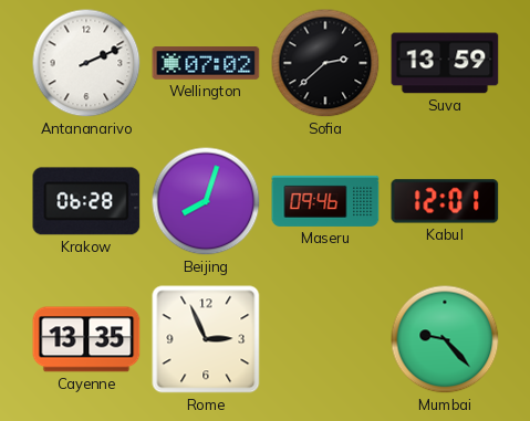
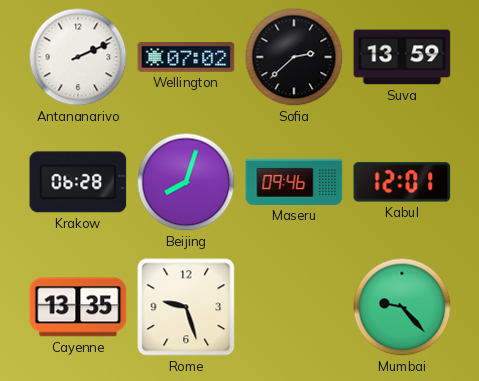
Rome: 2:56 -> 9:27
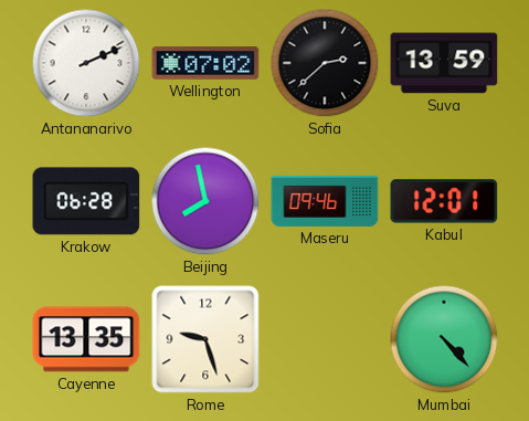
Beijing: 8:03 -> 7:58
Mumbai: 9:23 -> 4:23
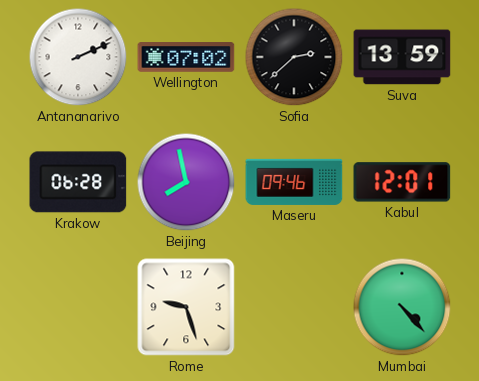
Cayenne: 13:35 -> none
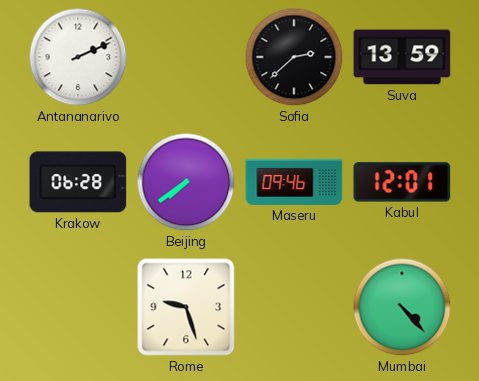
Wellington: 07:02 -> none
Beijing: 7:58 -> 7:39
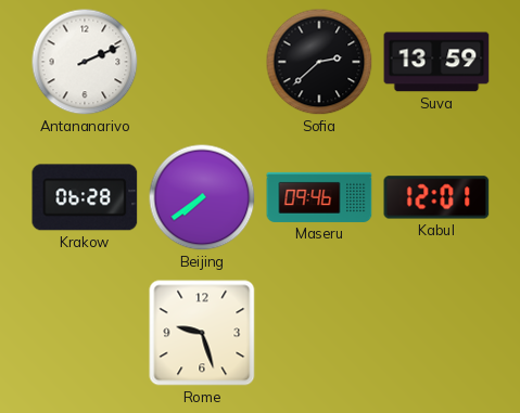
Mumbai: 4:23 -> none
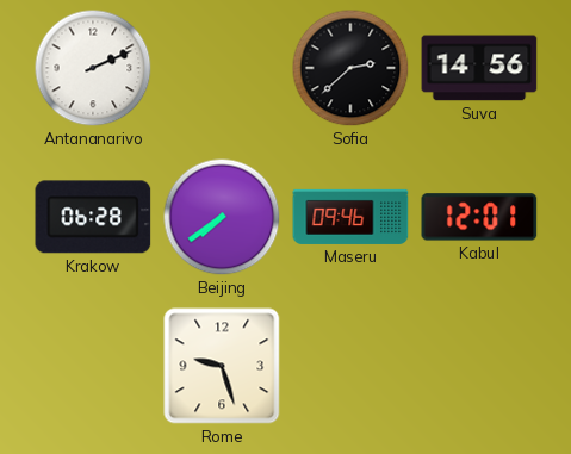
Suva: 13:59 -> 14:56
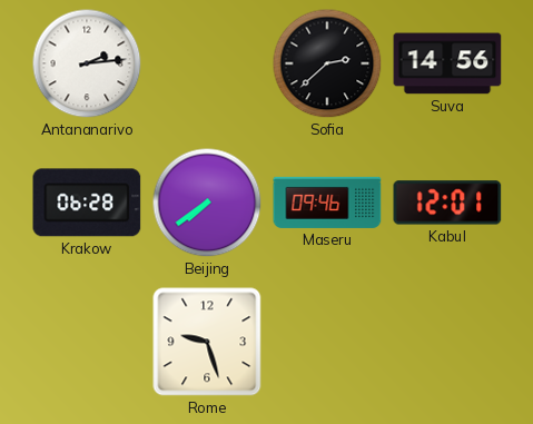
Antananarivo: 2:11 -> 2:14
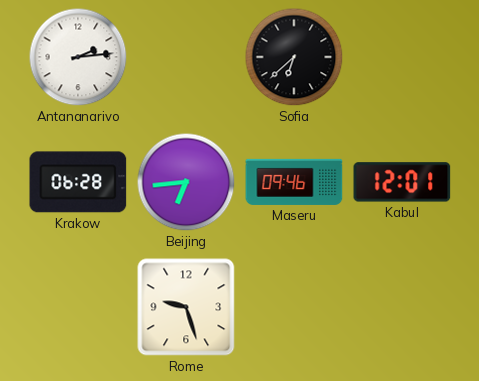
Sofia: 2:38 -> 6:38
Suva: 14:56 -> none
Beijing: 7:39 -> 6:44
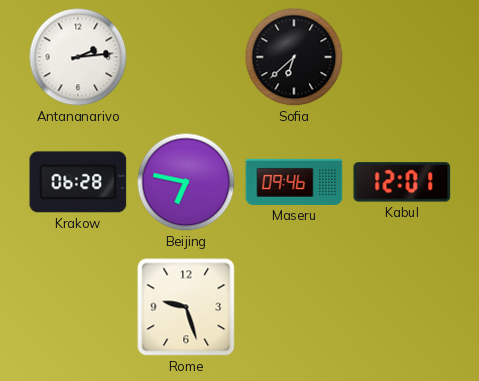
Beijing: 6:44 -> 6:47
